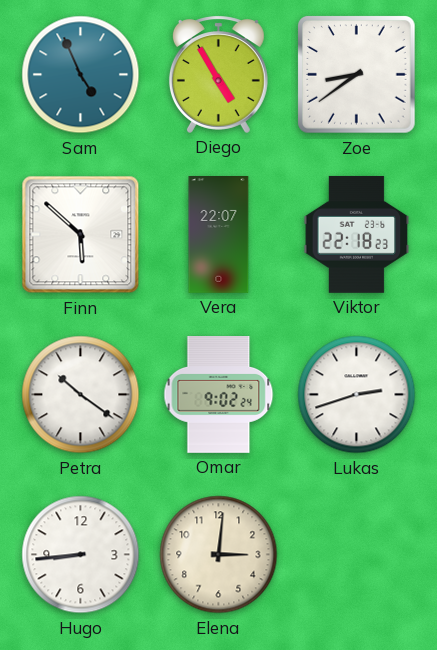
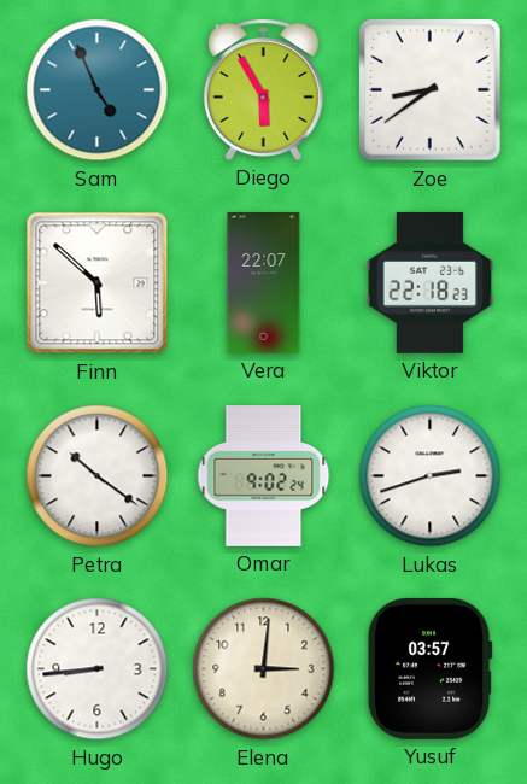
Diego: 4:55 -> 5:55
Yusuf: none -> 03:57
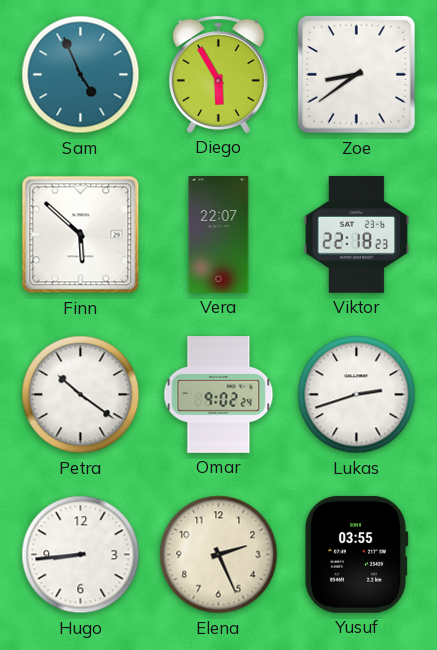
Elena: 3:01 -> 2:26
Yusuf: 03:57 -> 03:55
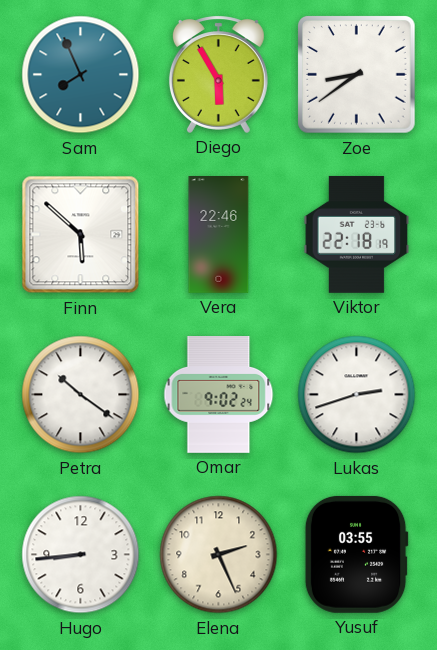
Sam: 4:56 -> 7:56
Vera: 22:07 -> 22:46
Viktor: 22:18:23 -> 22:18:19
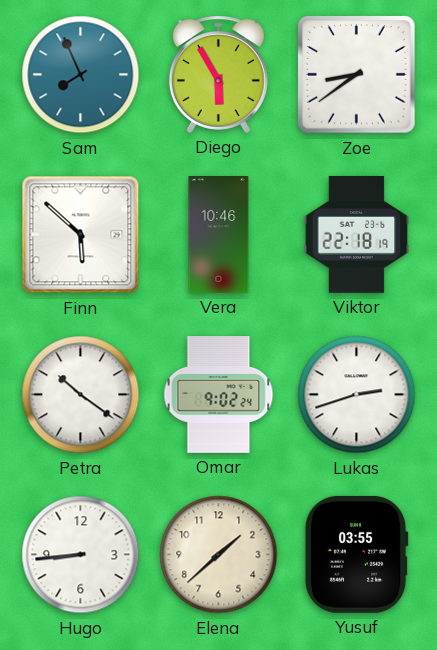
Vera: 22:46 -> 10:46
Elena: 2:26 -> 1:38
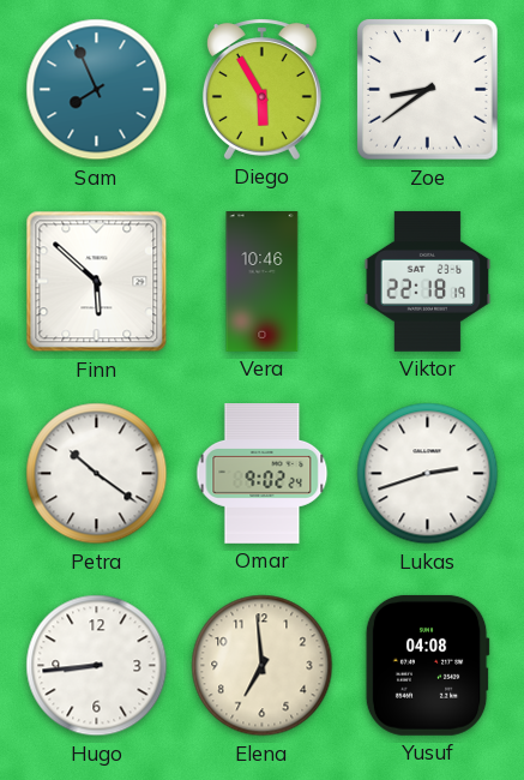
Elena: 1:38 -> 6:59
Yusuf: 03:55 -> 04:08
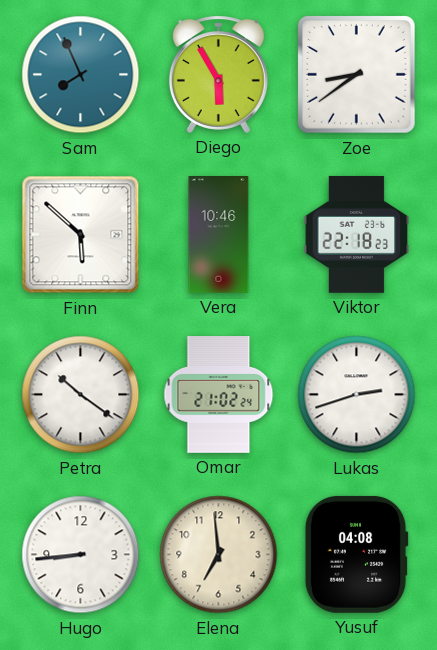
Viktor: 22:18:19 -> 22:18:23
Omar: 9:02 -> 21:02
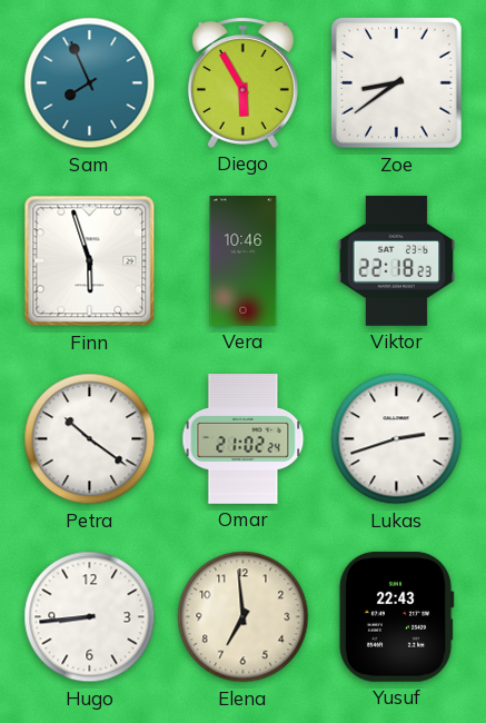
Finn: 5:52 -> 5:57
Yusuf: 04:08 -> 22:43
